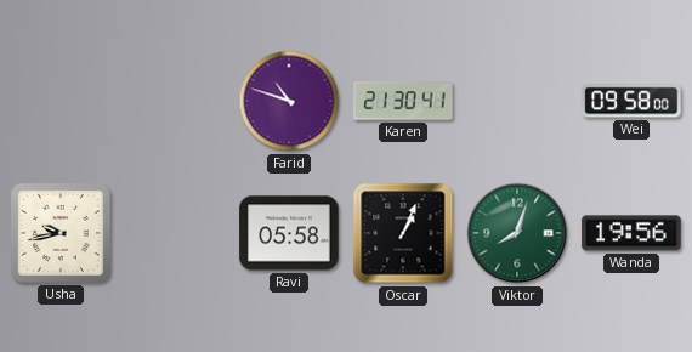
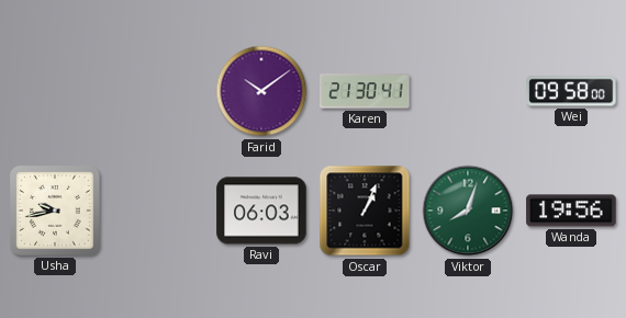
Farid: 10:48 -> 10:09
Ravi: 05:58 -> 06:03
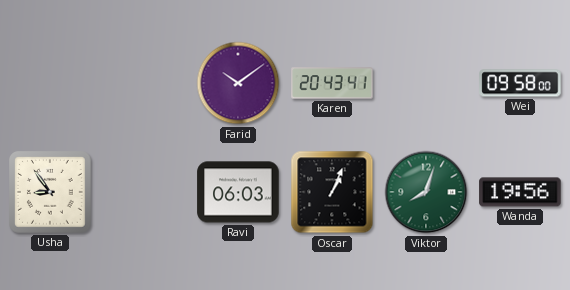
Karen: 21:30 -> 20:43
Usha: 9:43 -> 8:54
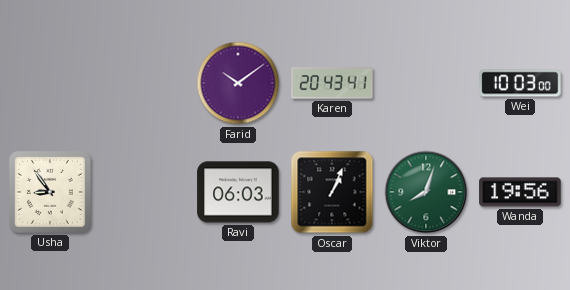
Wei: 09:58 -> 10:03
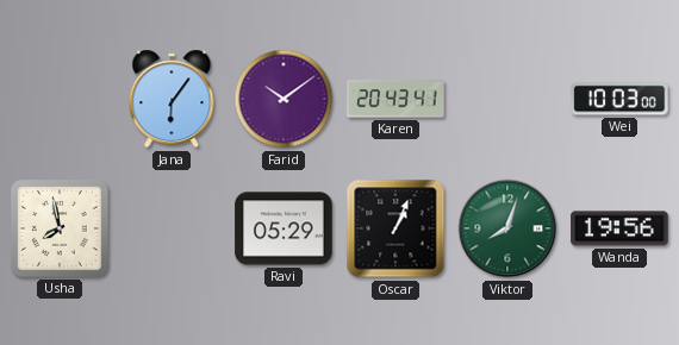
Jana: none -> 6:06
Usha: 8:54 -> 7:58
Ravi: 06:03 -> 05:29
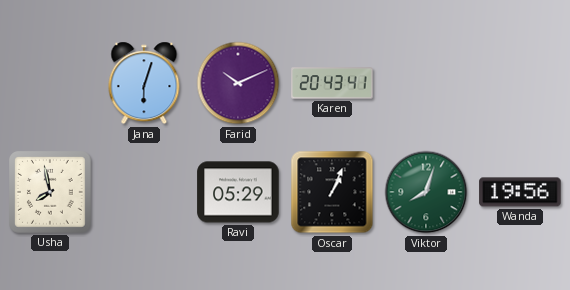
Jana: 6:06 -> 6:03
Farid: 10:09 -> 10:11
Wei: 10:03 -> none
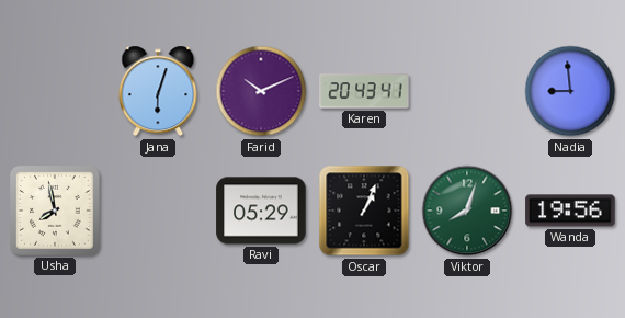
Nadia: none -> 8:59
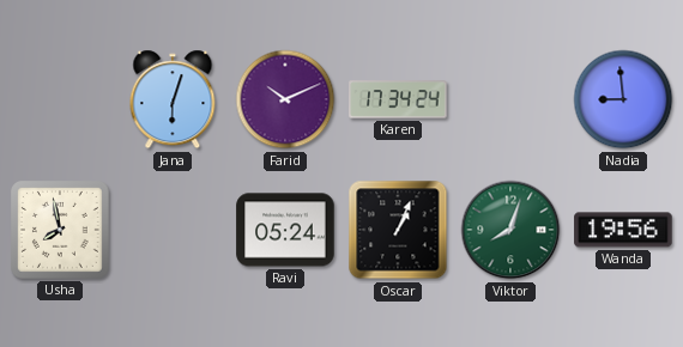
Karen: 20:43 -> 17:34
Ravi: 05:29 -> 05:24
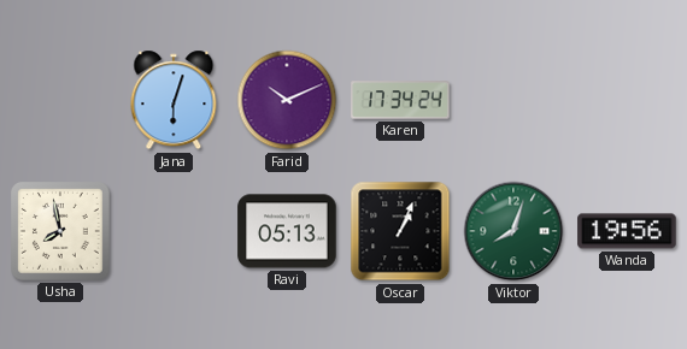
Nadia: 8:59 -> none
Ravi: 05:24 -> 05:13
